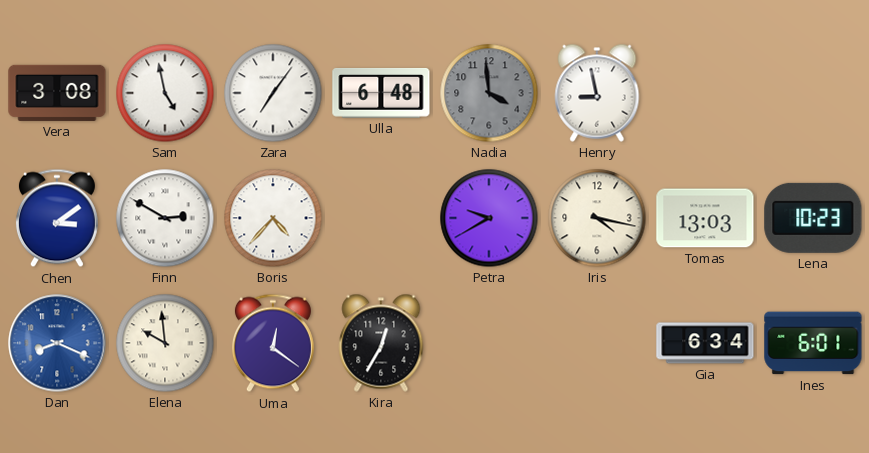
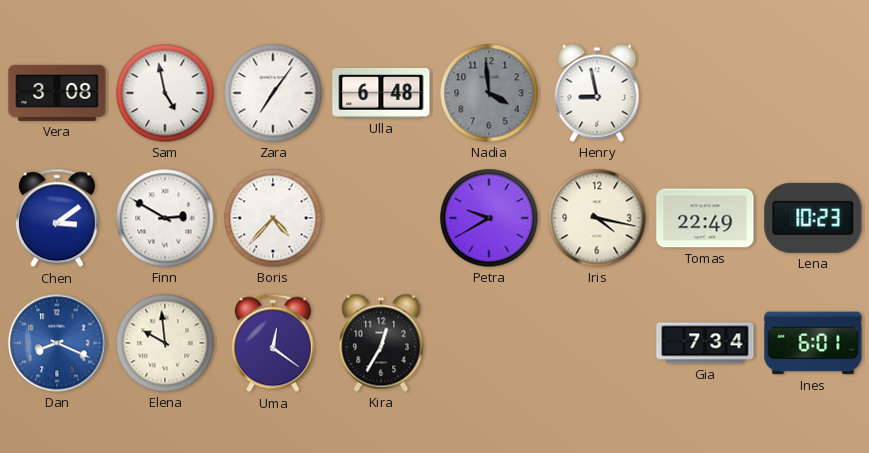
Tomas: 13:03 -> 22:49
Gia: 6:34 -> 7:34
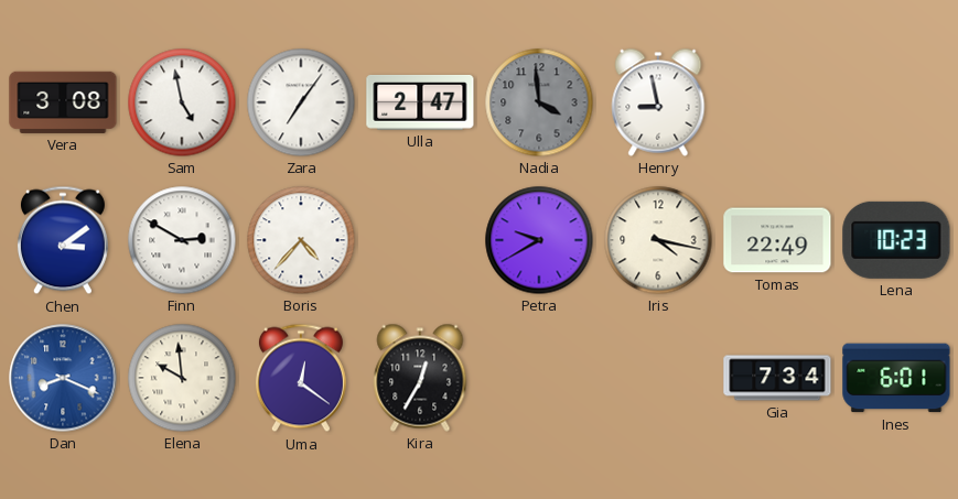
Ulla: 6:48 -> 2:47
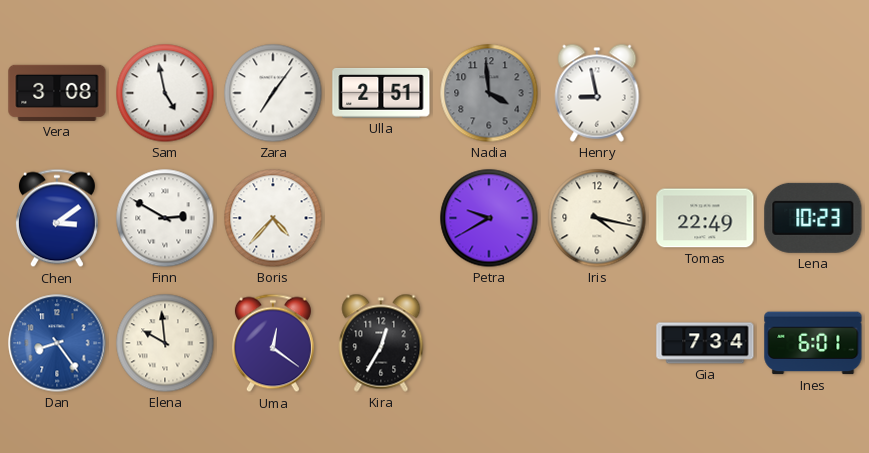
Ulla: 2:47 -> 2:51
Dan: 8:19 -> 8:24
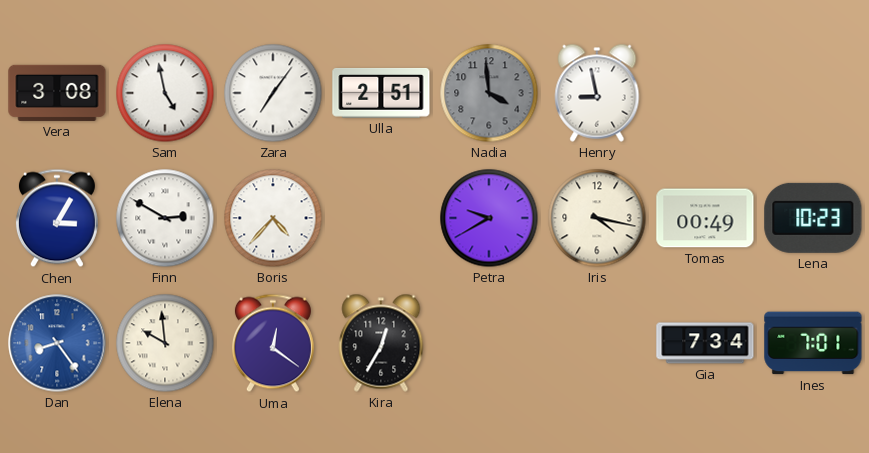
Chen: 3:09 -> 3:05
Tomas: 22:49 -> 00:49
Ines: 6:01 -> 7:01
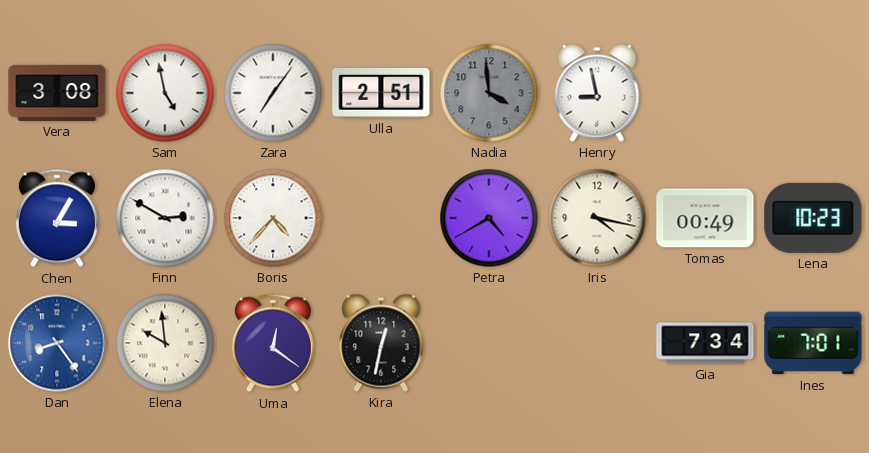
Petra: 9:40 -> 4:40
Kira: 12:35 -> 12:32
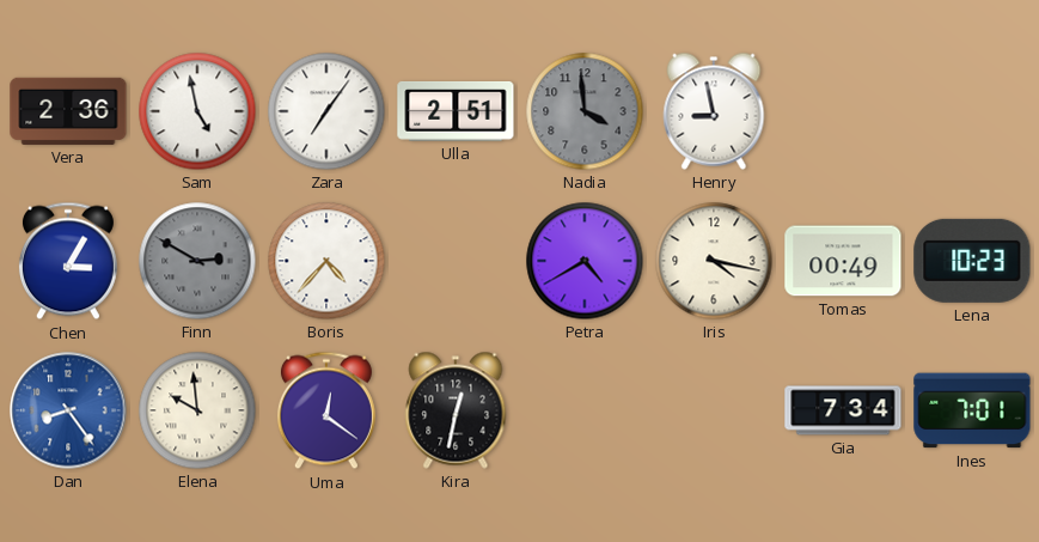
Vera: 3:08 -> 2:36
Finn dial: white -> grey
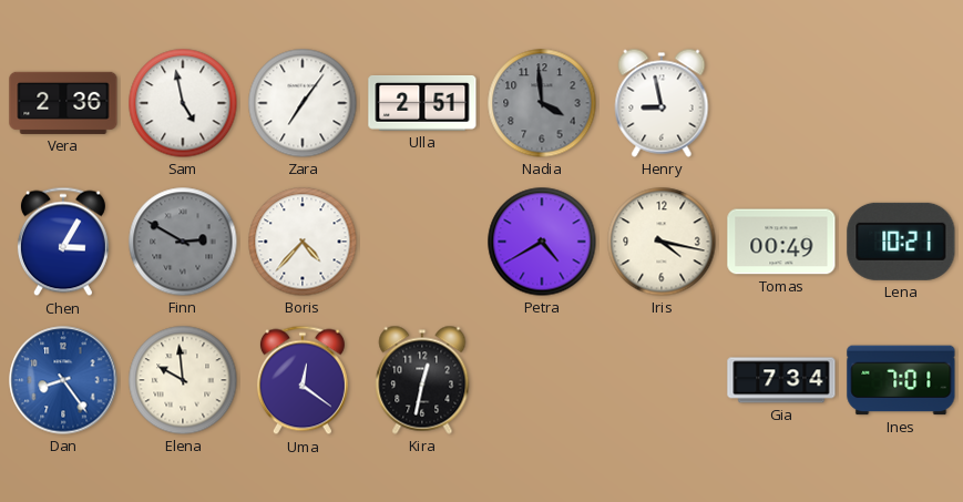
Lena: 10:23 -> 10:21
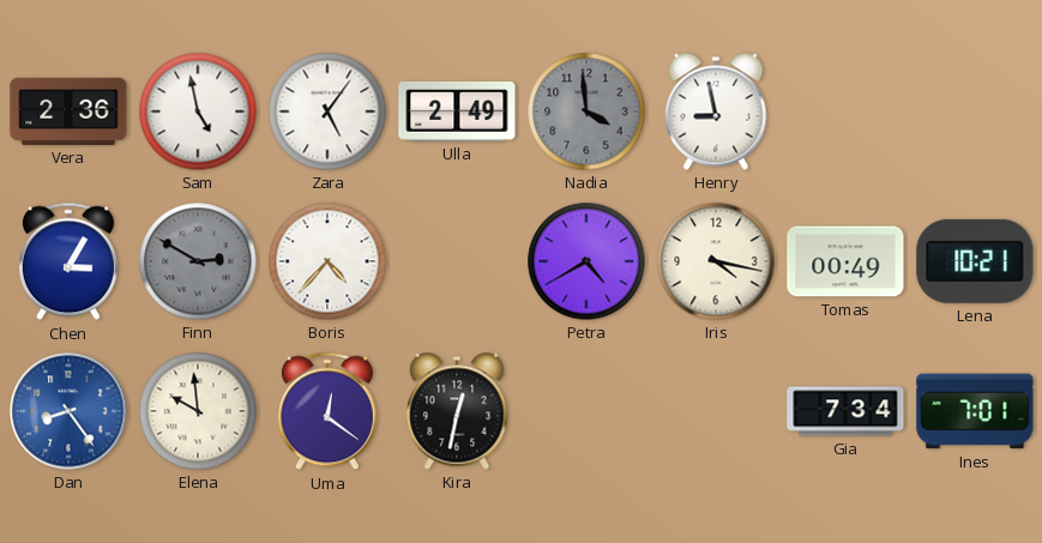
Zara: 7:06 -> 5:06
Ulla: 2:51 -> 2:49
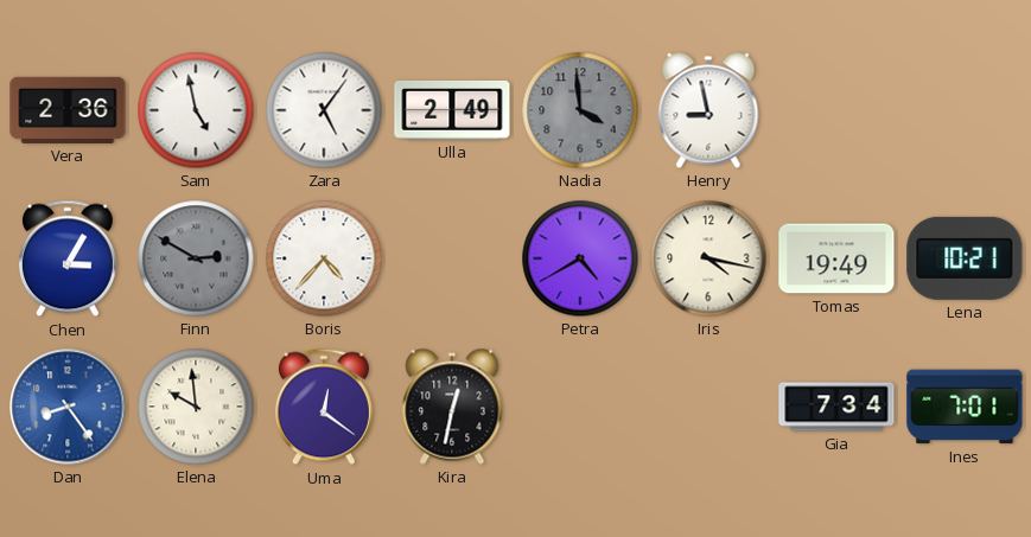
Tomas: 00:49 -> 19:49
